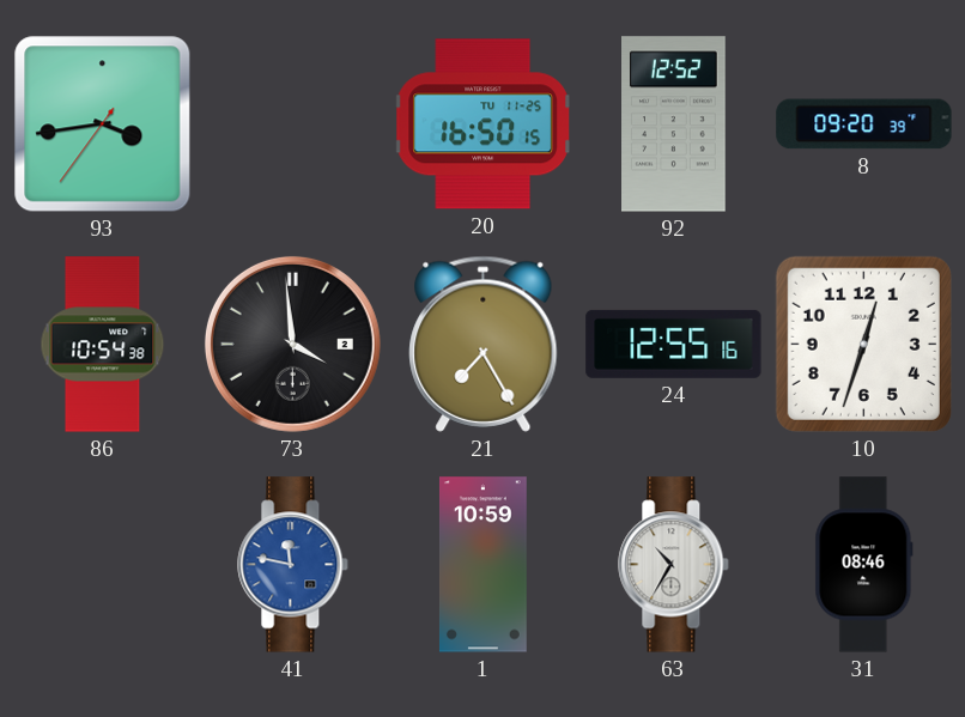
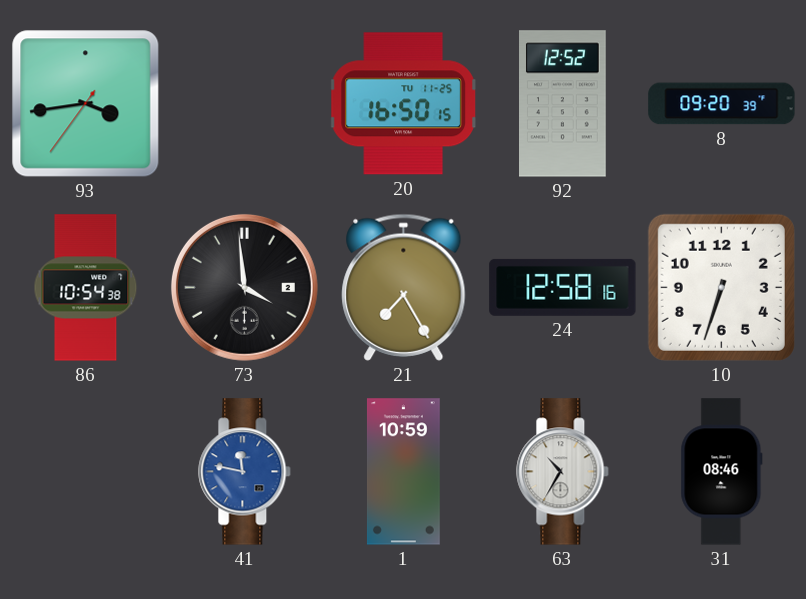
24: 12:55 -> 12:58
10: 12:33 -> 6:33
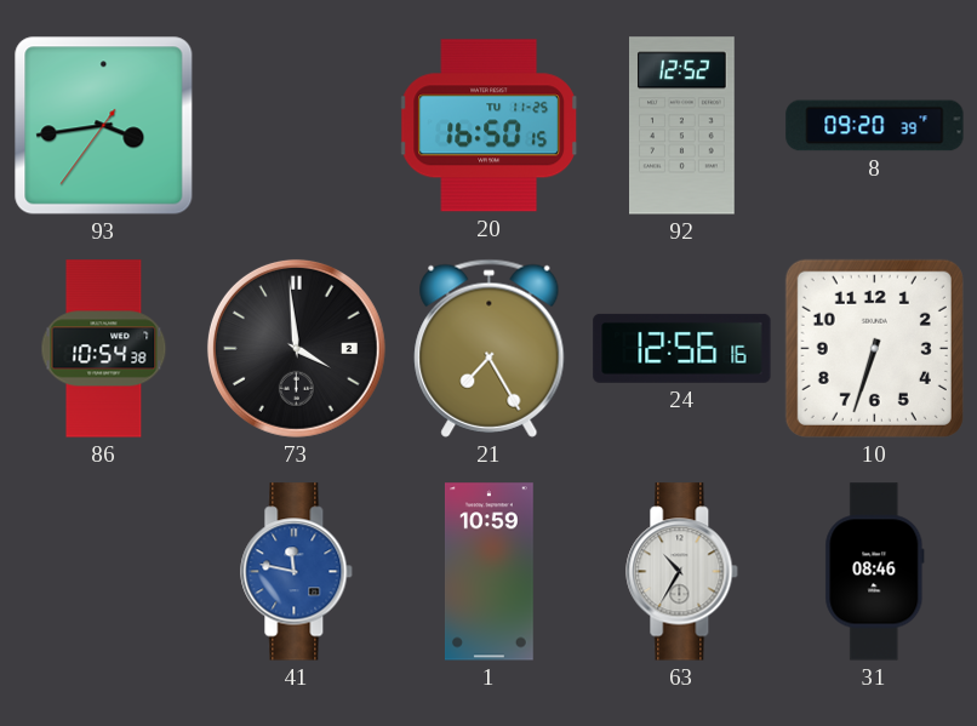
24: 12:58 -> 12:56
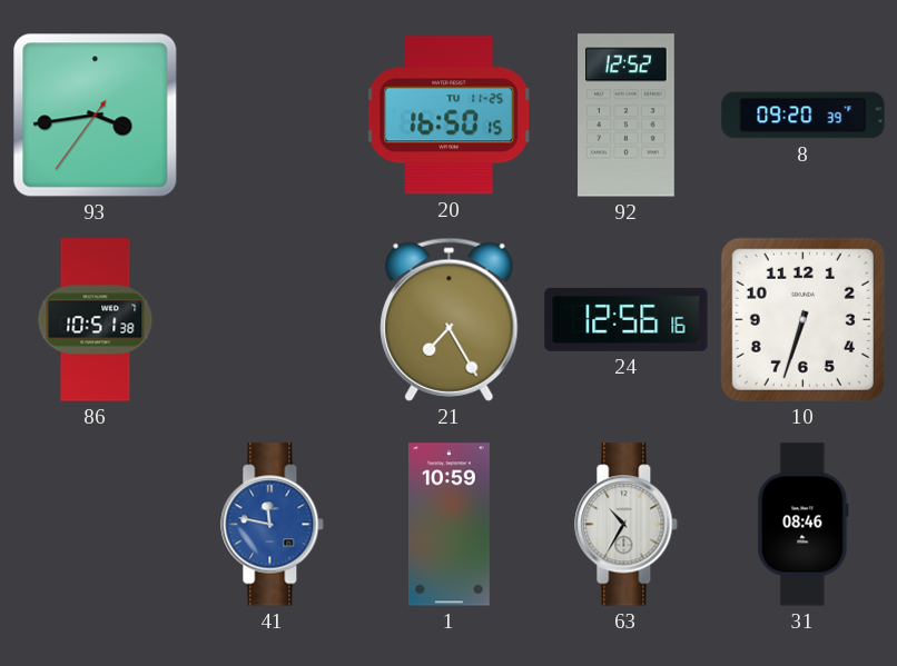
86: 10:54 -> 10:51
73: 3:59 -> none
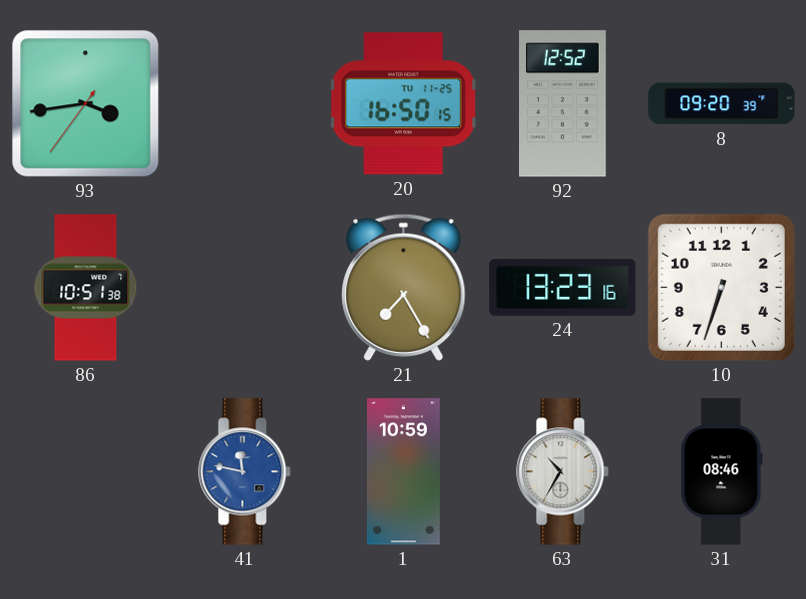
24: 12:56 -> 13:23
